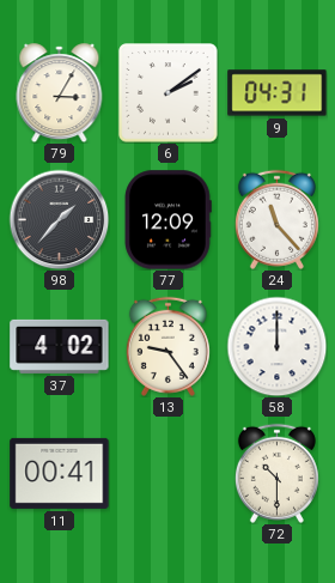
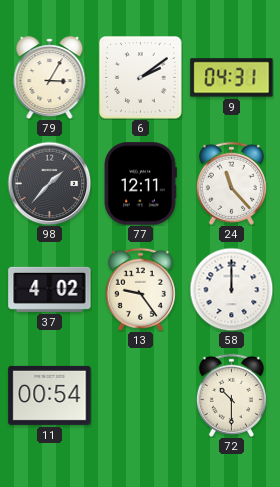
77: 12:09 -> 12:11
11: 00:41 -> 00:54
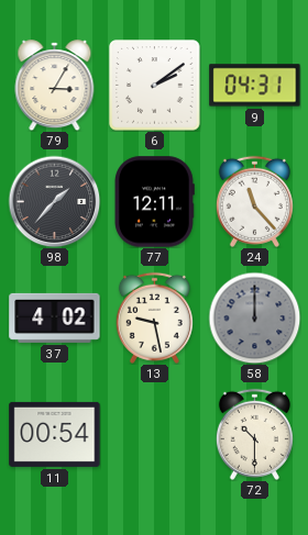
13: 9:24 -> 9:28
58 dial: white -> grey
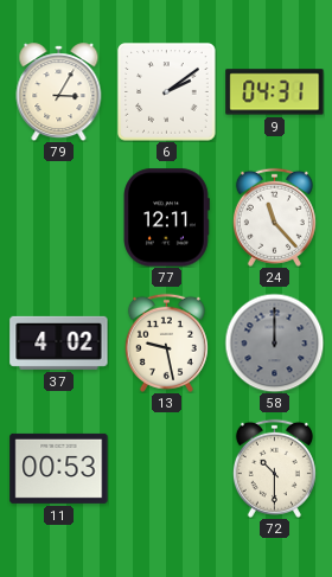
98: 1:37 -> none
11: 00:54 -> 00:53
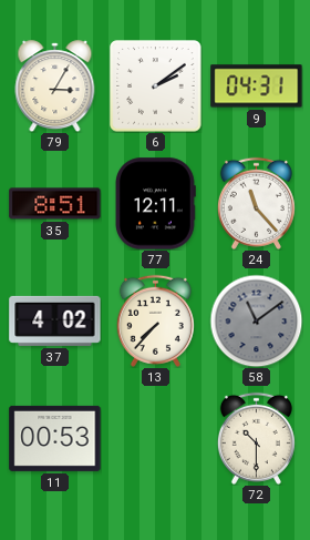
35: none -> 8:51
13: 9:28 -> 7:37
58: 12:00 -> 11:09
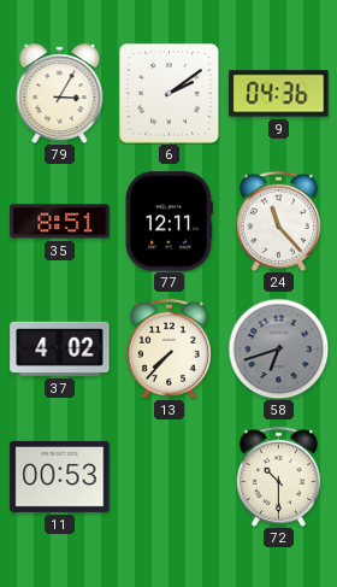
9: 04:31 -> 04:36
58: 11:09 -> 6:42
